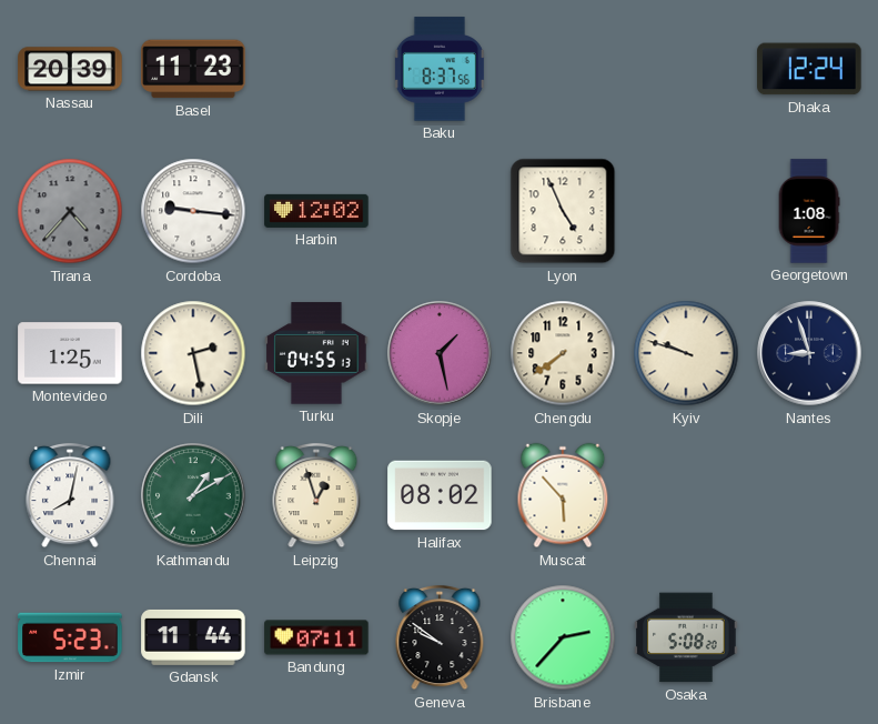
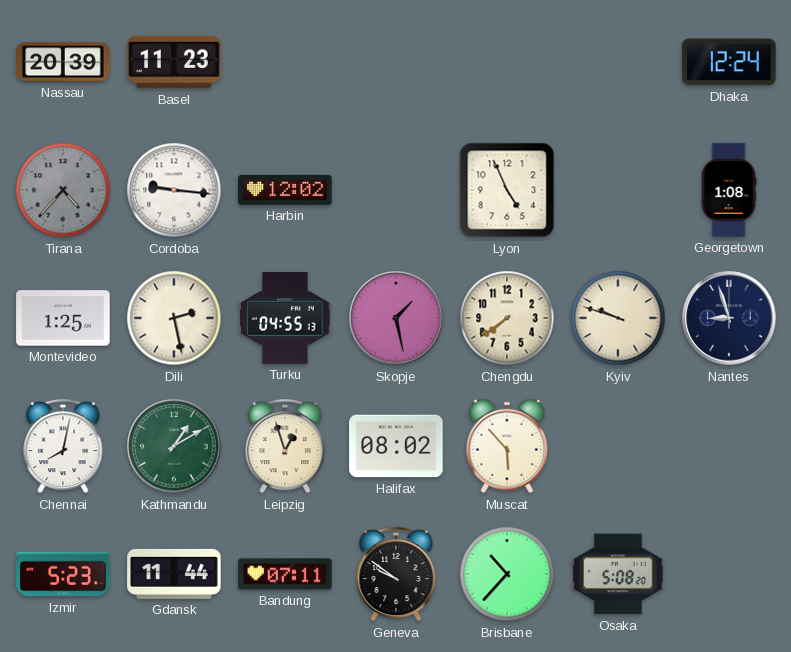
Baku: 8:37 -> none
Brisbane: 2:37 -> 10:37
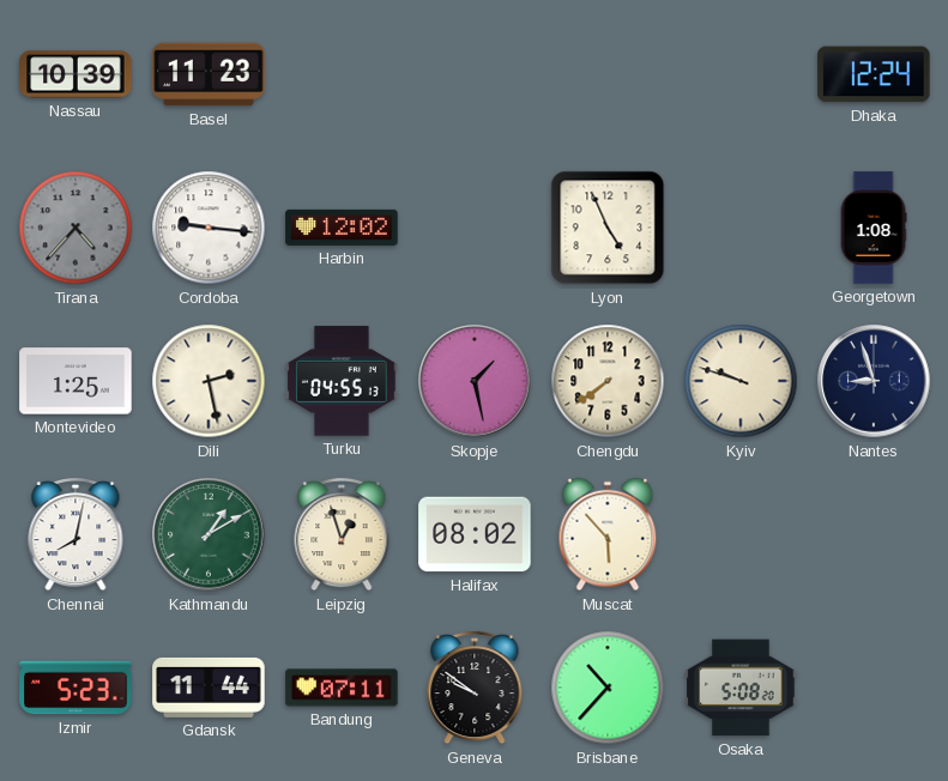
Nassau: 20:39 -> 10:39
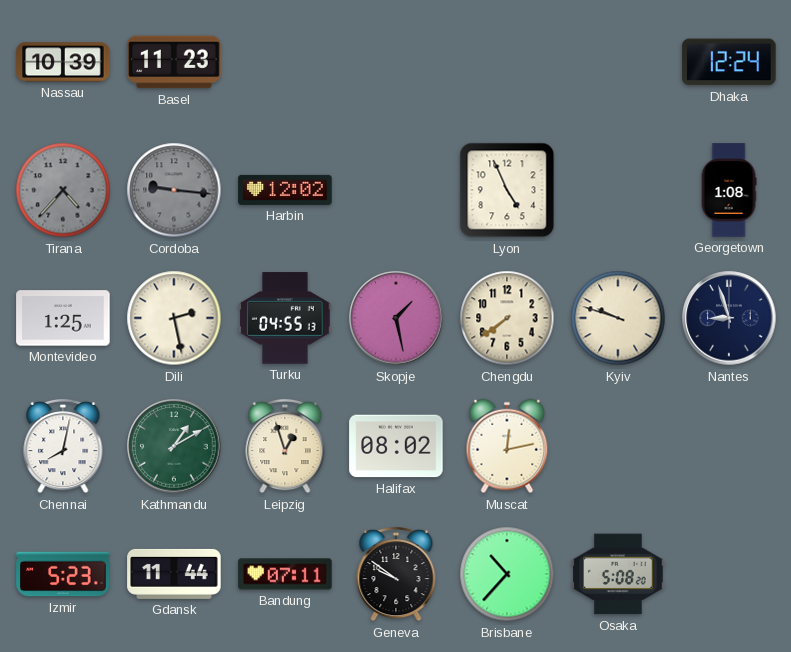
Cordoba dial: white -> grey
Muscat: 5:53 -> 12:13
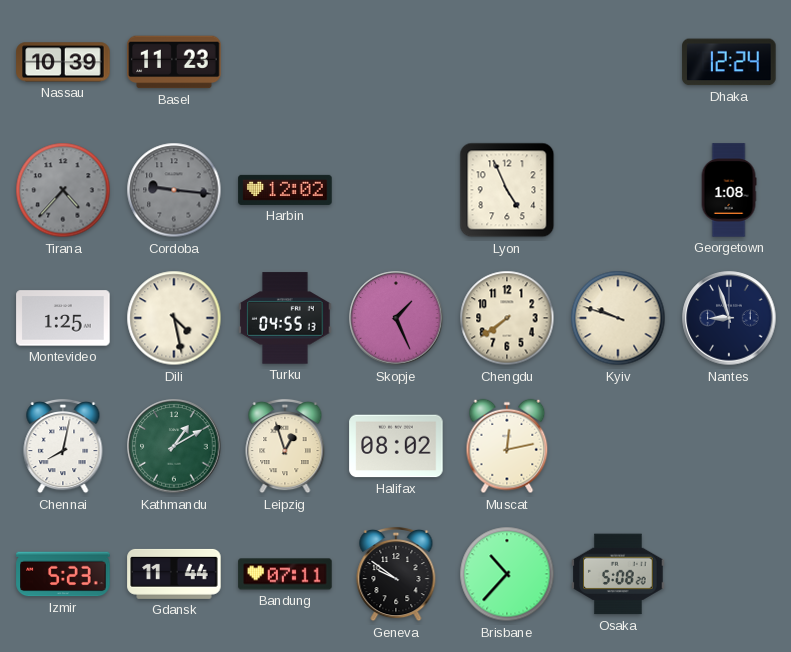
Dili: 2:28 -> 4:28
Skopje: 1:28 -> 1:26
